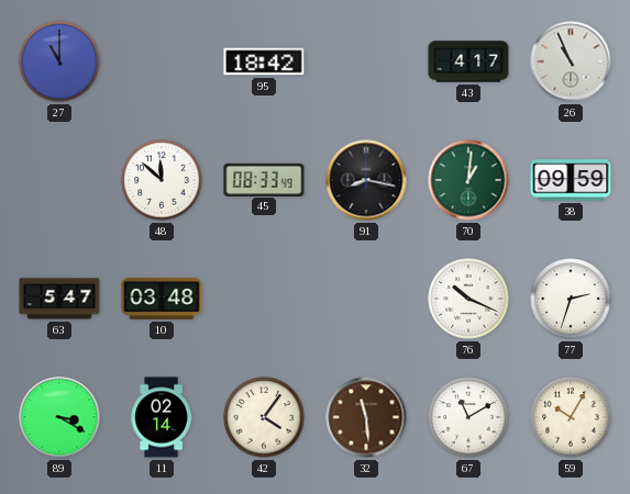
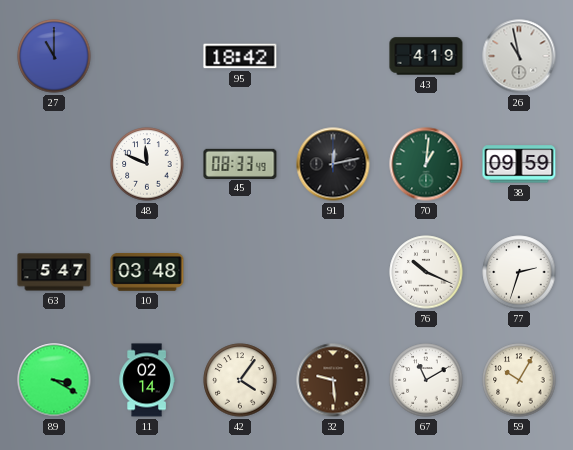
43: 4:17 -> 4:19
26: 10:56 -> 10:58
48: 11:52 -> 11:49
91: 8:17 -> 12:13
32: 11:29 -> 9:29
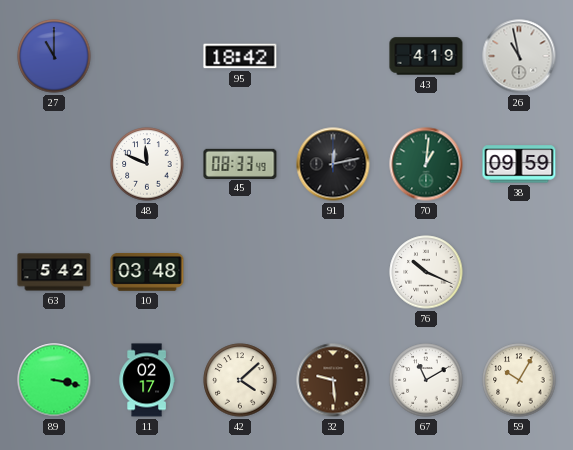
63: 5:47 -> 5:42
77: 2:33 -> none
89: 3:20 -> 3:17
11: 02:14 -> 02:17
42: 4:06 -> 4:08
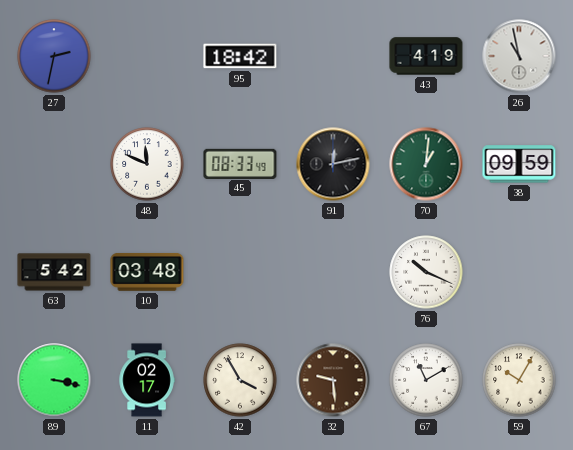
27: 11:00 -> 2:32
42: 4:08 -> 3:55
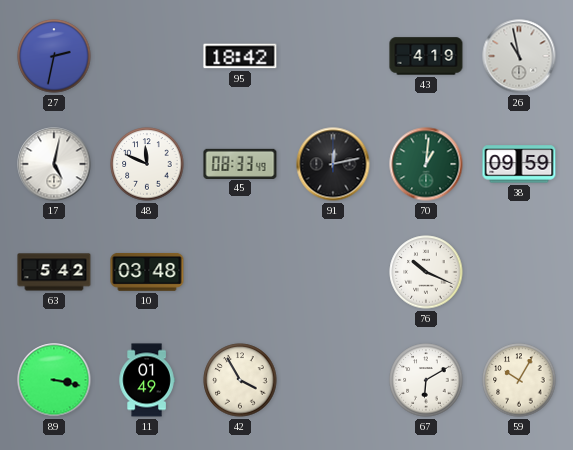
17: none -> 5:02
11: 02:17 -> 01:49
32: 9:29 -> none
67: 11:10 -> 6:10
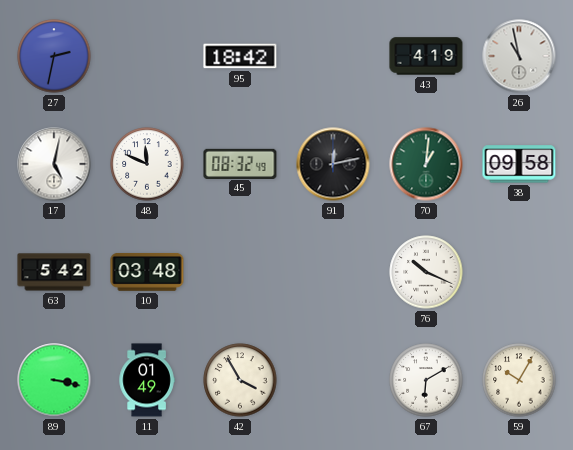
45: 08:33 -> 08:32
38: 09:59 -> 09:58
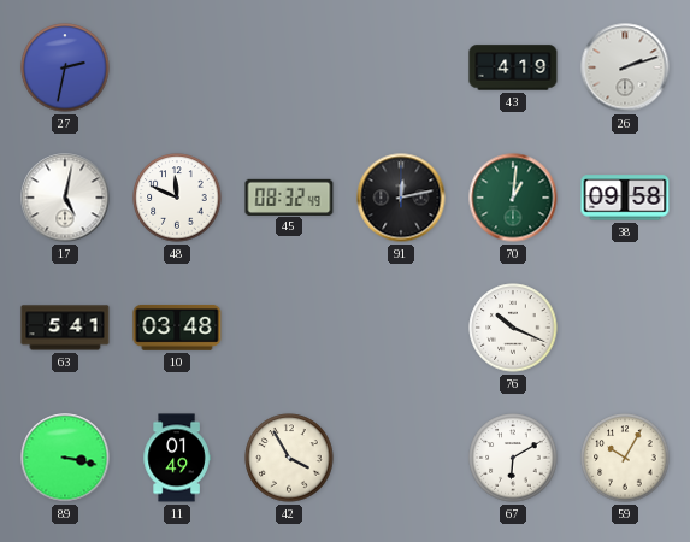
95: 18:42 -> none
26: 10:58 -> 2:12
63: 5:42 -> 5:41
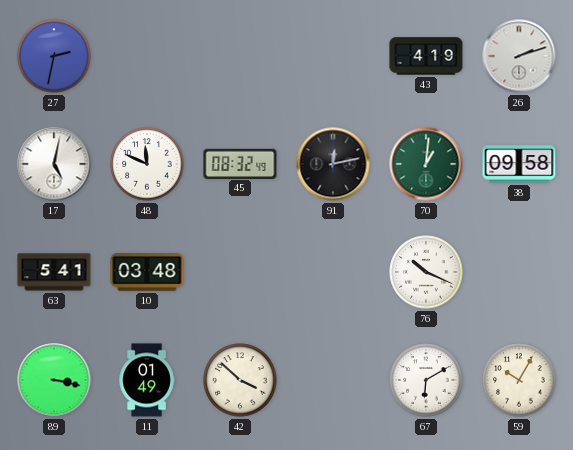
42: 3:55 -> 3:52
